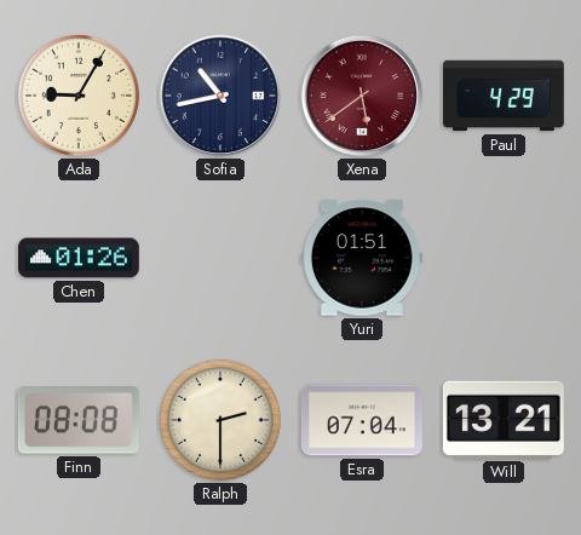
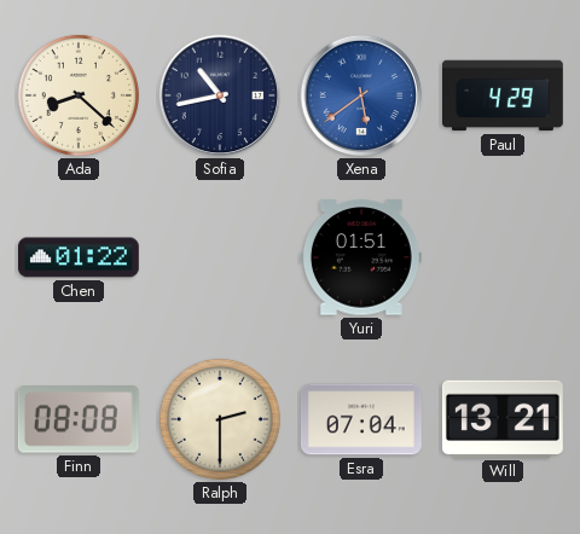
Ada: 9:05 -> 8:22
Xena dial: burgundy -> blue
Chen: 01:26 -> 01:22
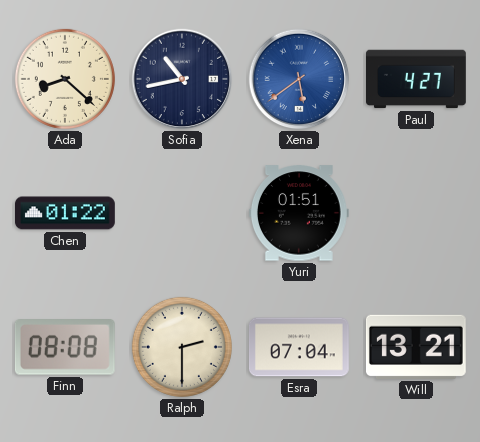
Paul: 4:29 -> 4:27
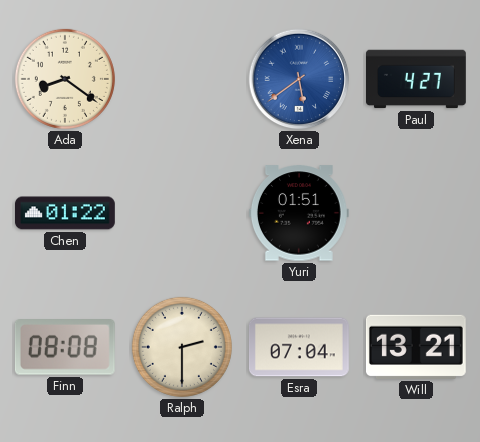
Ada: 8:22 -> 8:21
Sofia: 10:43 -> none
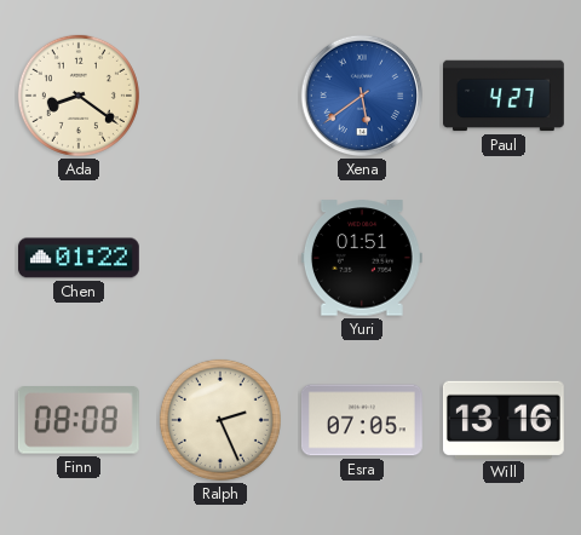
Ralph: 2:30 -> 2:26
Esra: 07:04 -> 07:05
Will: 13:21 -> 13:16
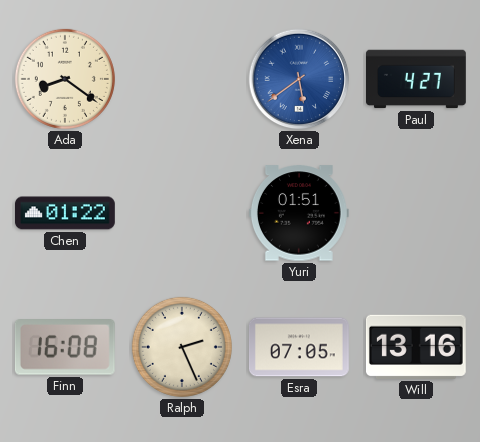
Finn: 08:08 -> 16:08
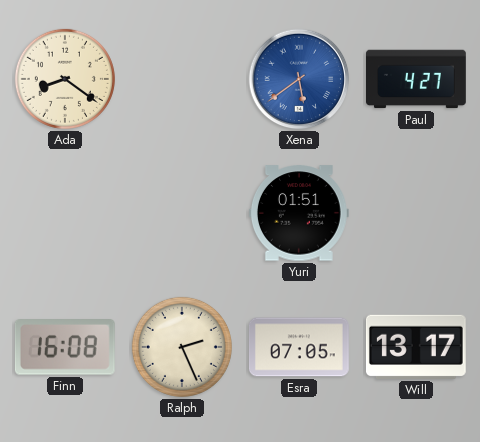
Chen: 01:22 -> none
Will: 13:16 -> 13:17
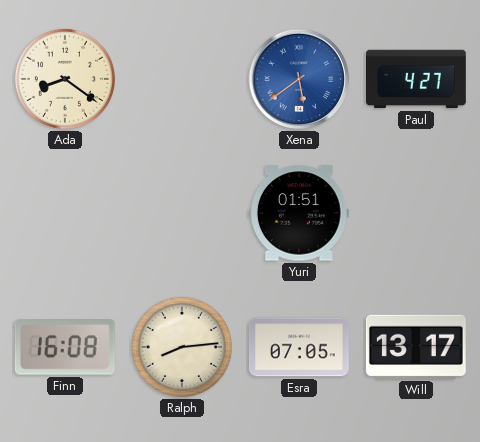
Ralph: 2:26 -> 8:14
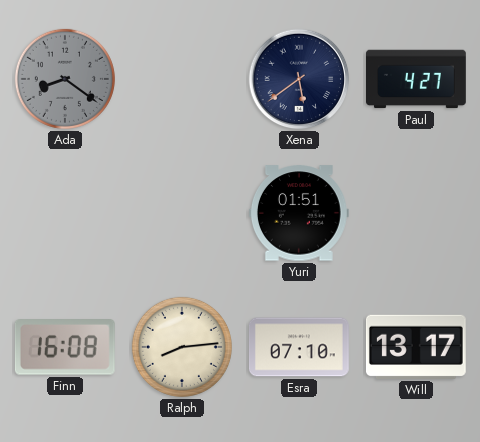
Ada dial: cream -> grey
Xena dial: blue -> navy
Esra: 07:05 -> 07:10
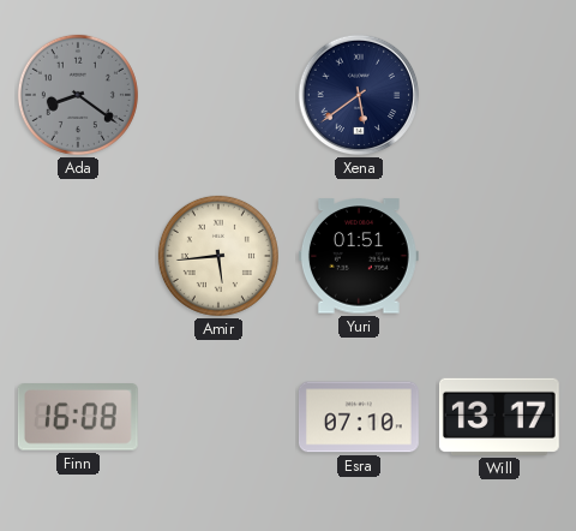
Paul: 4:27 -> none
Amir: none -> 5:44
Ralph: 8:14 -> none
